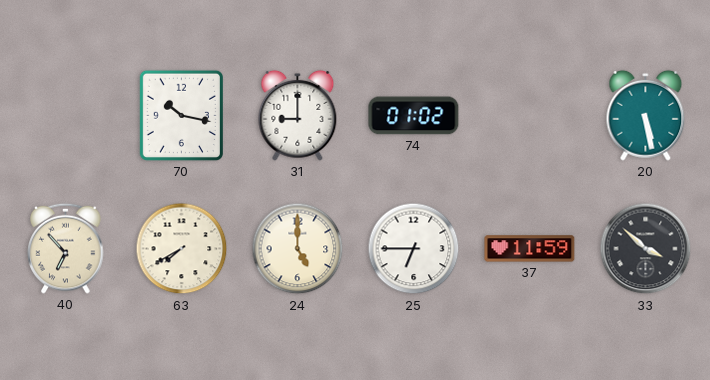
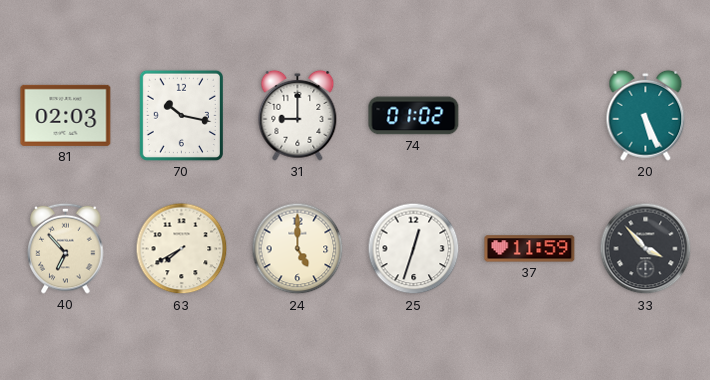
81: none -> 02:03
20: 5:28 -> 5:26
25: 6:45 -> 12:33
33: 3:52 -> 3:53
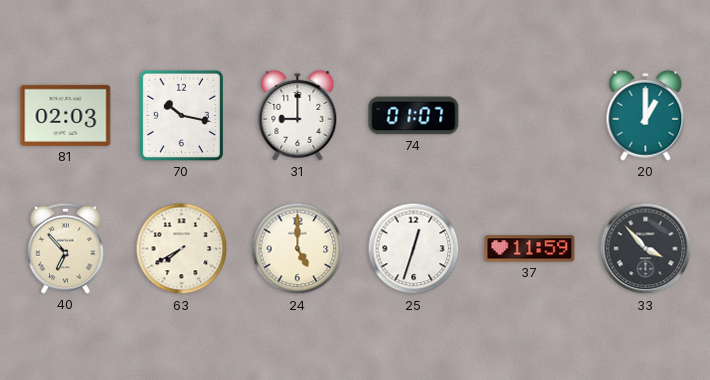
74: 01:02 -> 01:07
20: 5:26 -> 1:00
